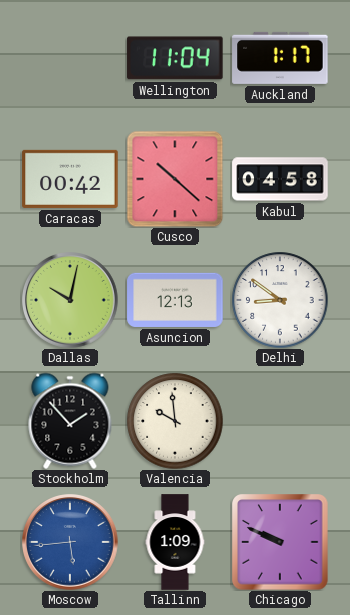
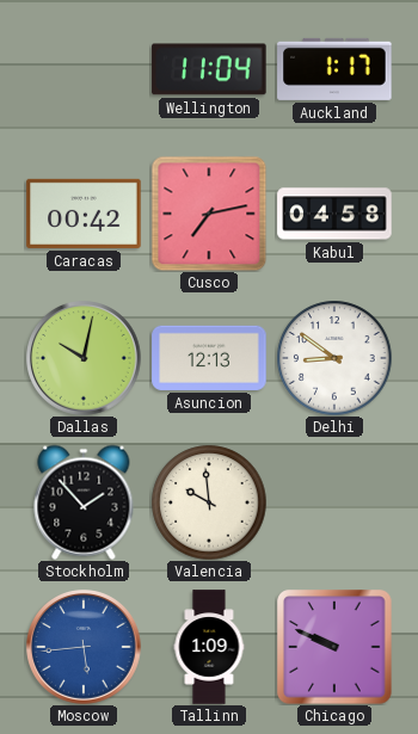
Cusco: 10:22 -> 7:13
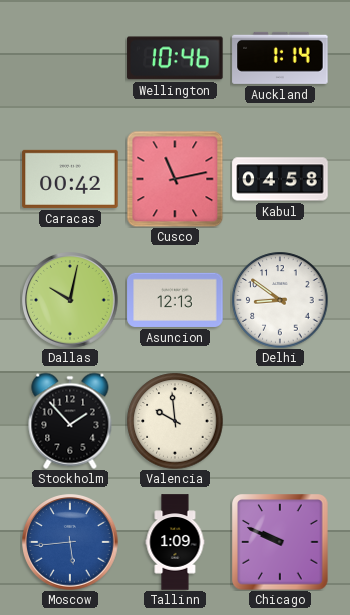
Wellington: 11:04 -> 10:46
Auckland: 1:17 -> 1:14
Cusco: 7:13 -> 11:13
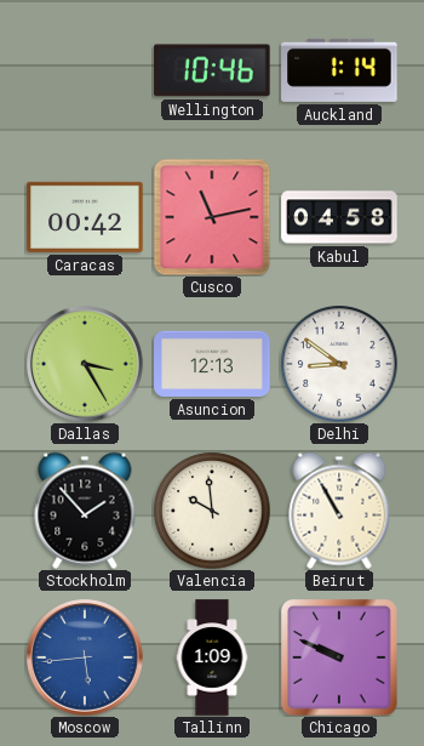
Dallas: 10:02 -> 3:25
Beirut: none -> 10:55
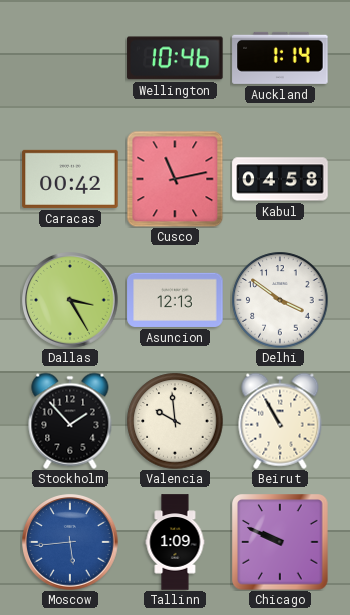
Delhi: 8:51 -> 3:51
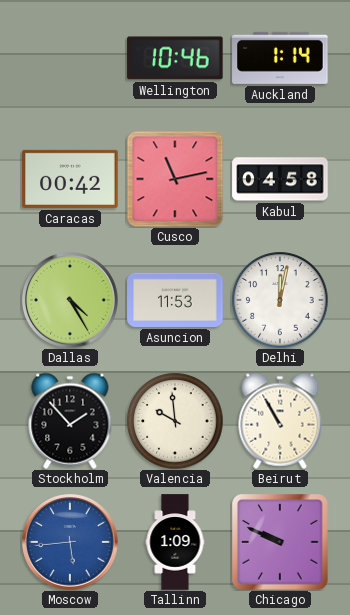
Dallas: 3:25 -> 4:25
Asuncion: 12:13 -> 11:53
Delhi: 3:51 -> 12:02
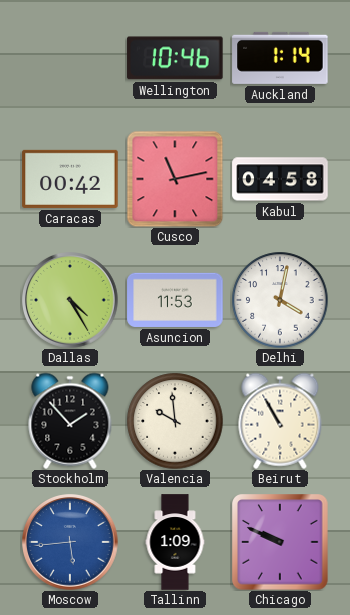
Delhi: 12:02 -> 4:02
